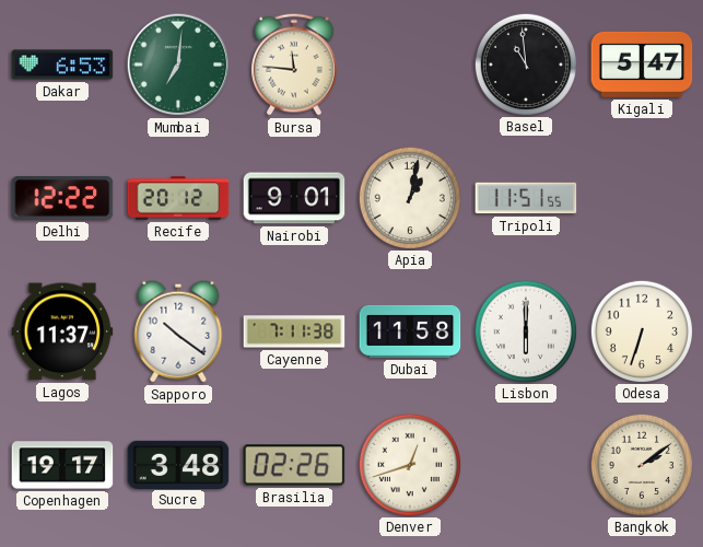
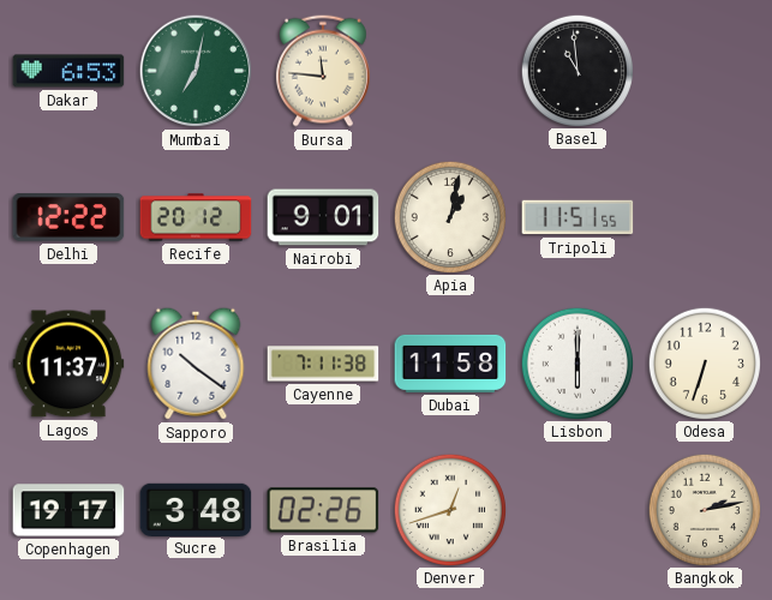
Mumbai: 7:01 -> 7:02
Kigali: 5:47 -> none
Bangkok: 2:09 -> 2:13
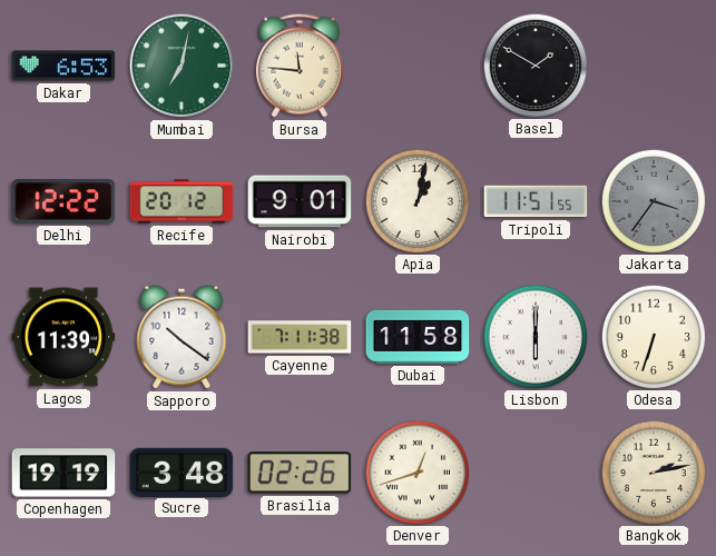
Basel: 10:59 -> 1:50
Jakarta: none -> 3:36
Lagos: 11:37 -> 11:39
Copenhagen: 19:17 -> 19:19
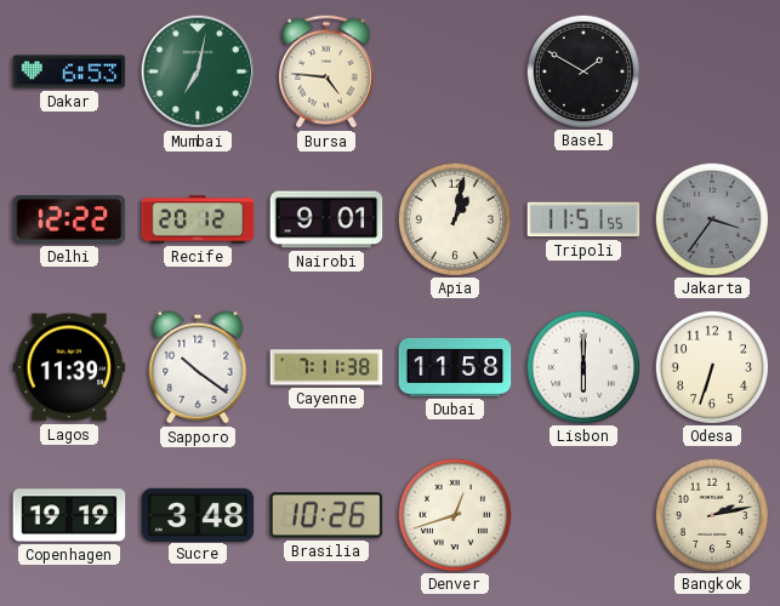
Bursa: 11:46 -> 4:46
Brasilia: 02:26 -> 10:26
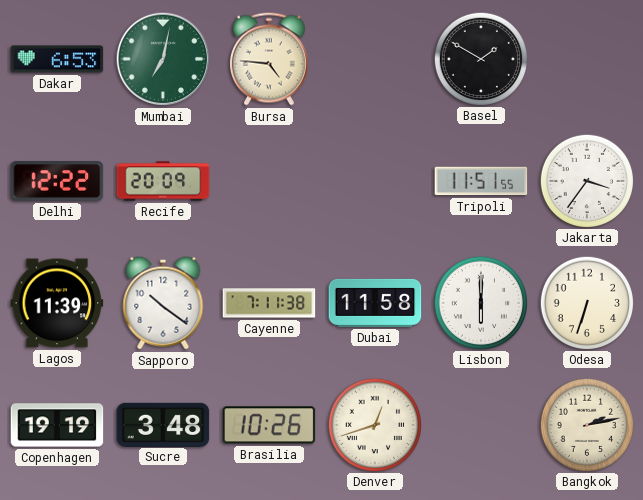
Recife: 20:12 -> 20:09
Nairobi: 9:01 -> none
Apia: 1:02 -> none
Jakarta dial: grey -> white
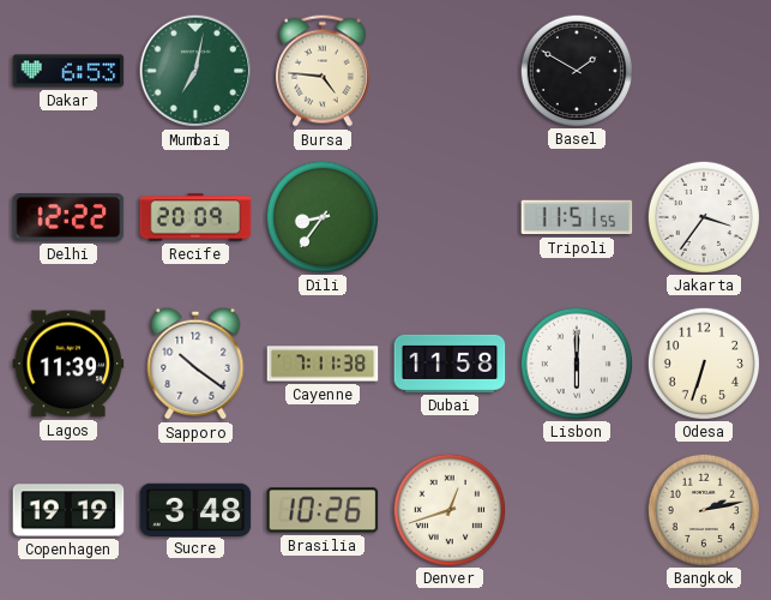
Dili: none -> 8:36
